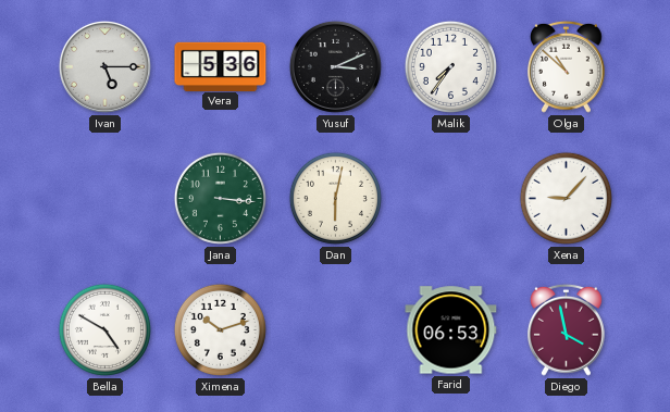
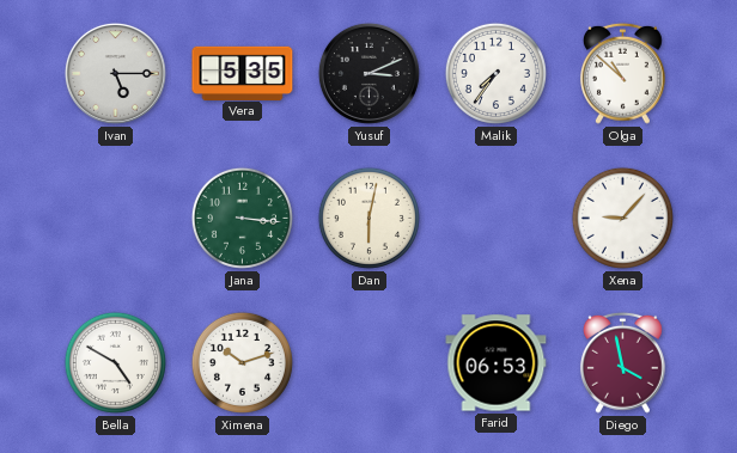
Vera: 5:36 -> 5:35
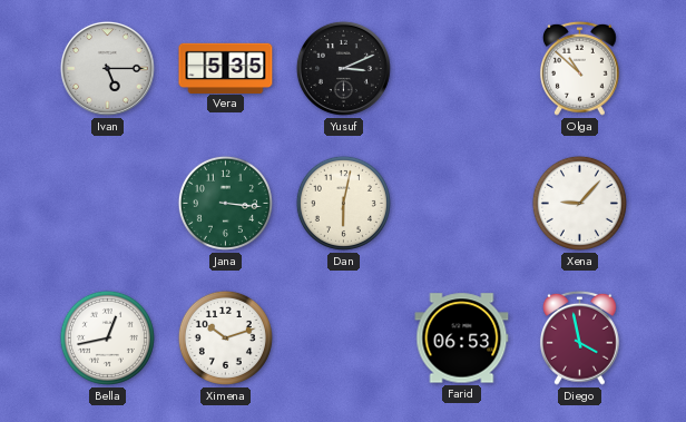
Malik: 7:36 -> none
Bella: 4:50 -> 12:43
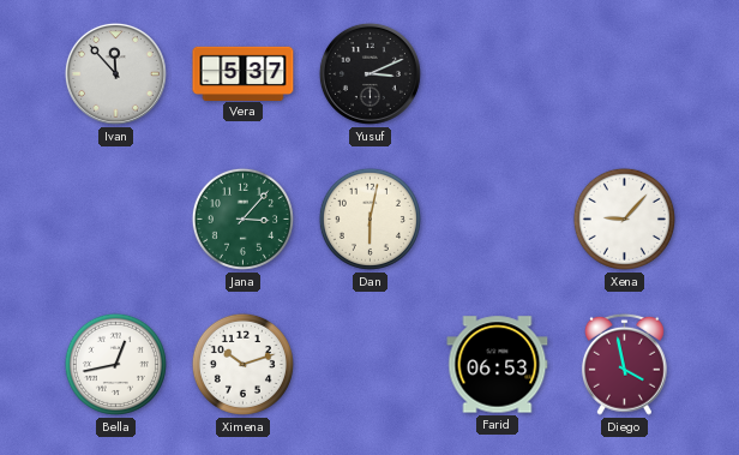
Ivan: 5:15 -> 11:53
Vera: 5:35 -> 5:37
Olga: 10:52 -> none
Jana: 3:16 -> 3:07
